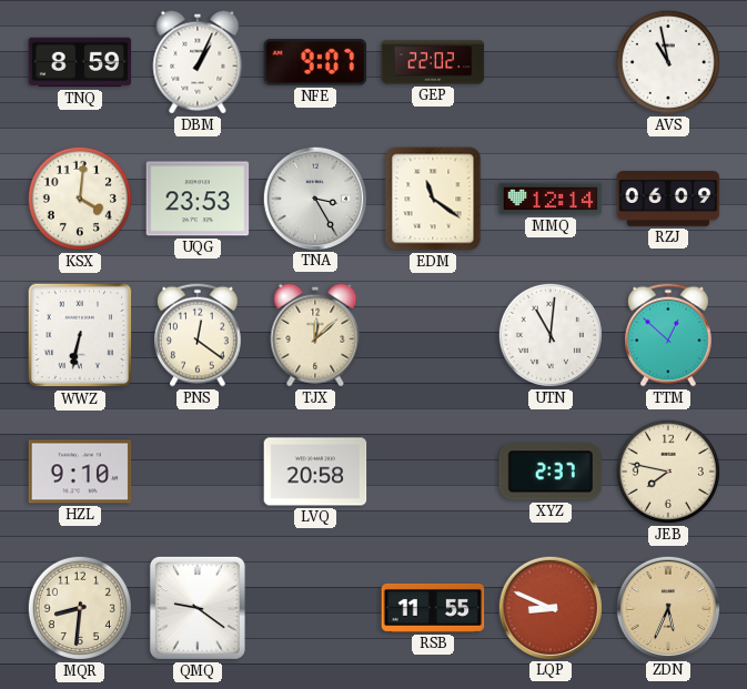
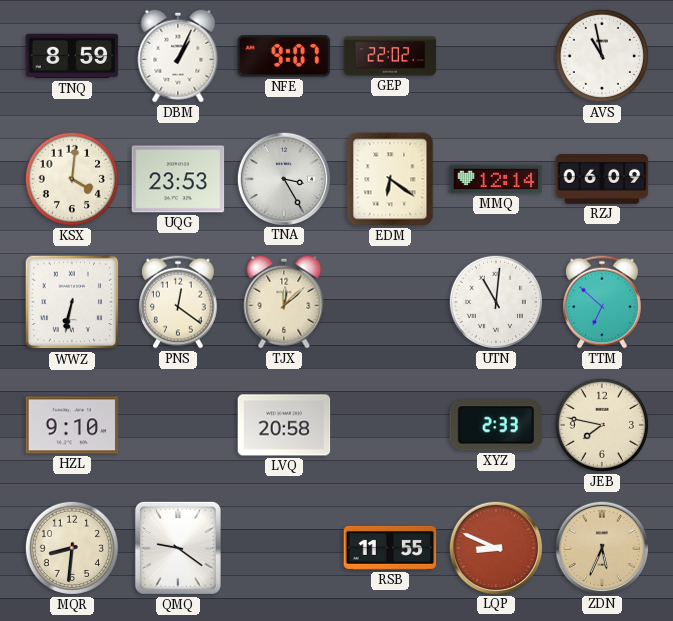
EDM: 11:21 -> 6:21
TTM: 12:52 -> 6:52
XYZ: 2:37 -> 2:33
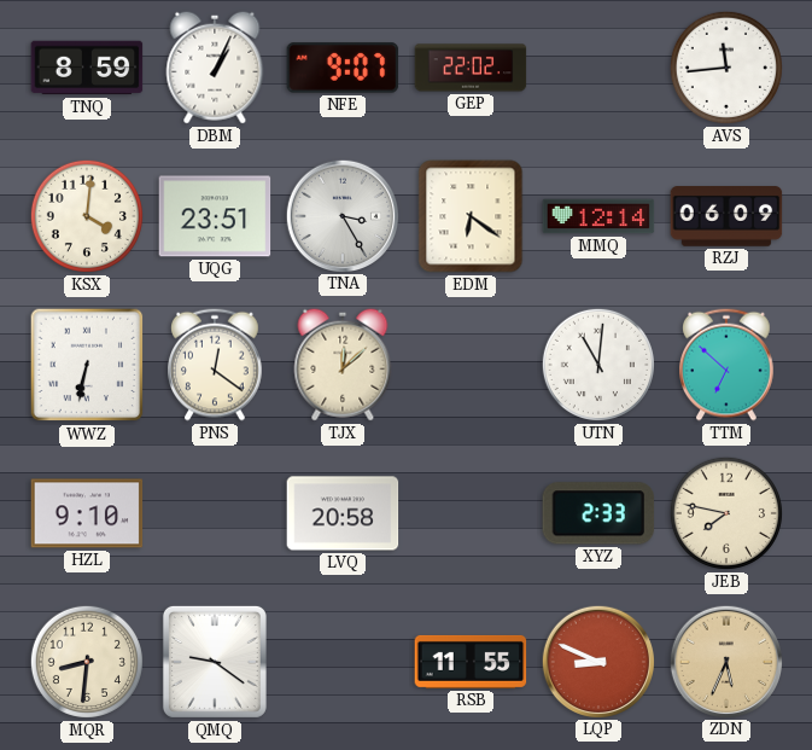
AVS: 10:58 -> 11:44
UQG: 23:53 -> 23:51
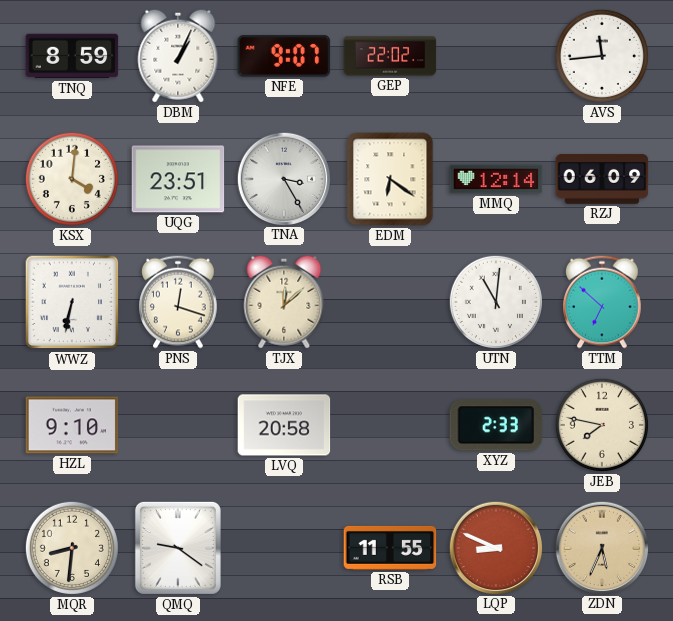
PNS: 12:21 -> 12:18
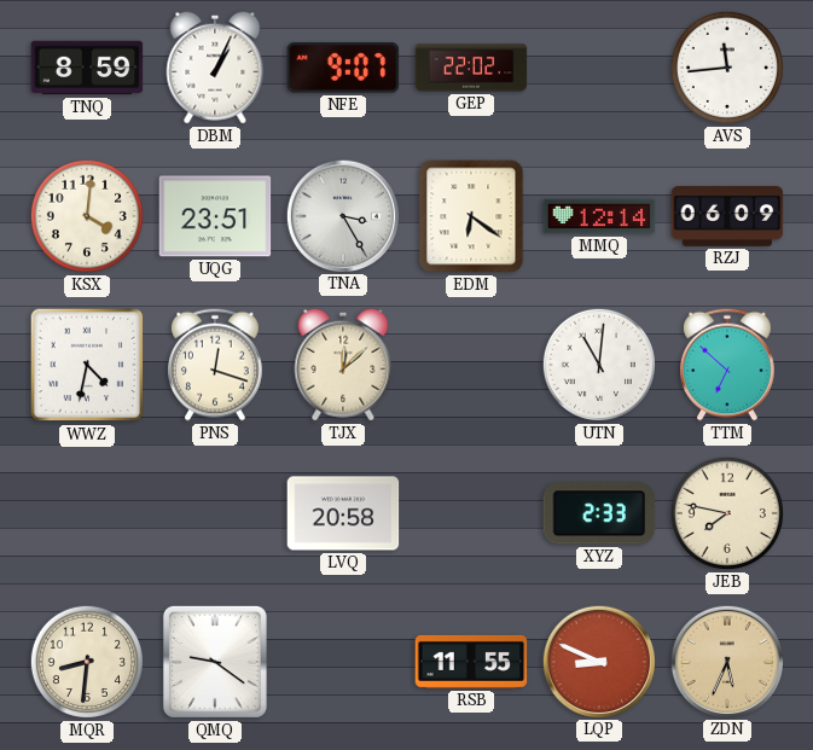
WWZ: 6:32 -> 4:32
HZL: 9:10 -> none
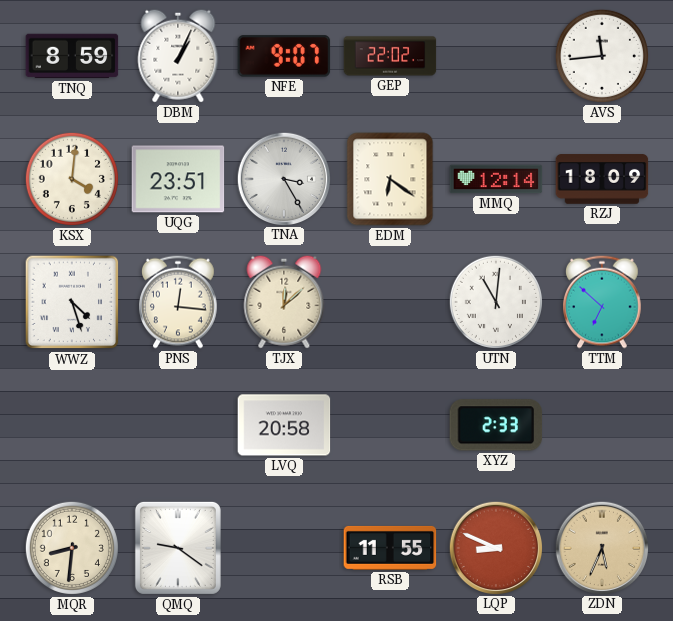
RZJ: 06:09 -> 18:09
WWZ: 4:32 -> 4:27
PNS: 12:18 -> 12:16
JEB: 7:47 -> none
